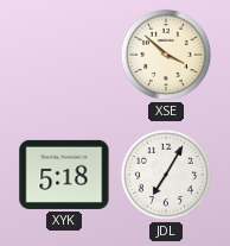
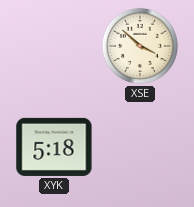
JDL: 7:05 -> none
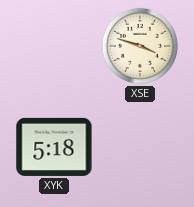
XSE: 3:52 -> 3:48
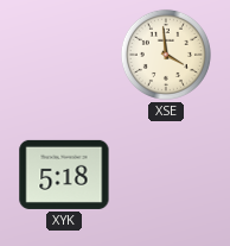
XSE: 3:48 -> 3:59
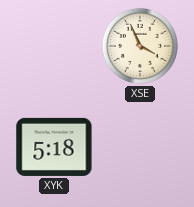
XSE: 3:59 -> 3:56
